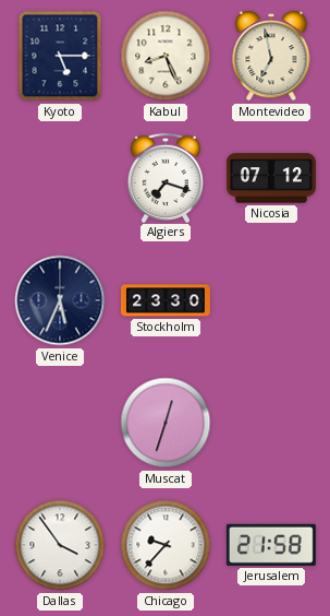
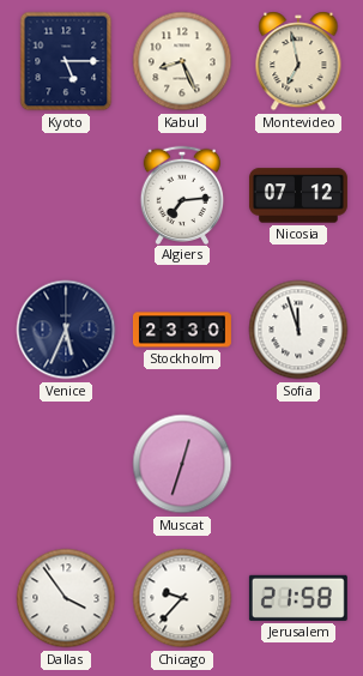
Algiers: 7:18 -> 7:14
Sofia: none -> 11:57
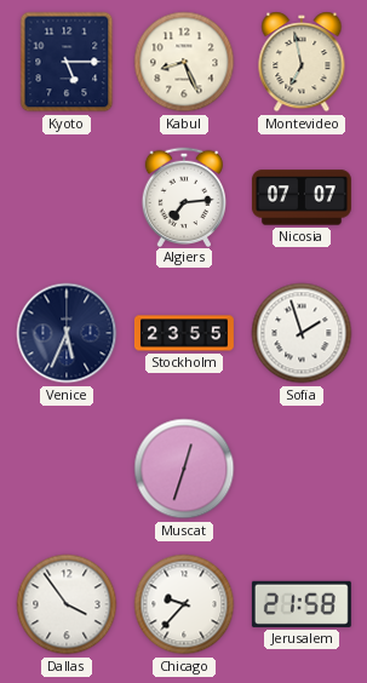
Nicosia: 07:12 -> 07:07
Stockholm: 23:30 -> 23:55
Sofia: 11:57 -> 1:57
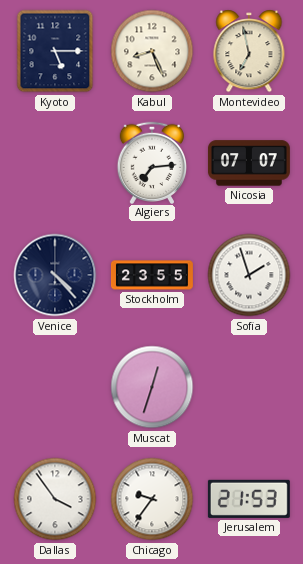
Venice: 5:34 -> 4:23
Chicago: 9:37 -> 9:36
Jerusalem: 21:58 -> 21:53
